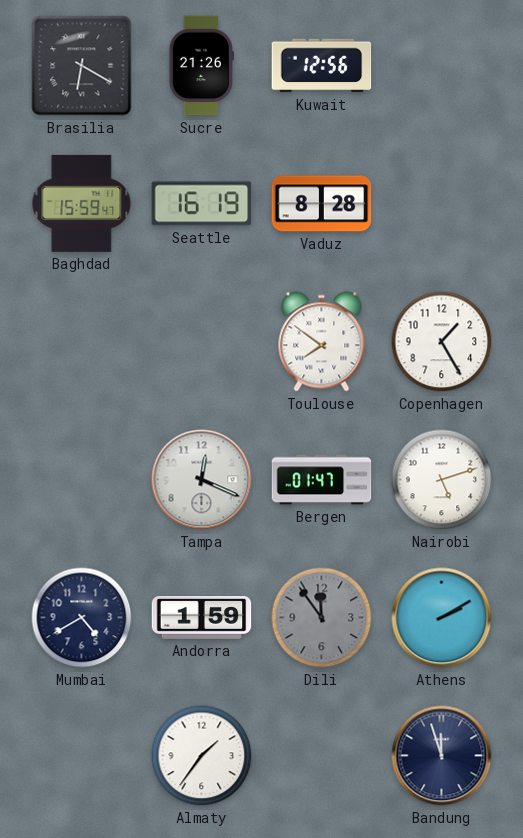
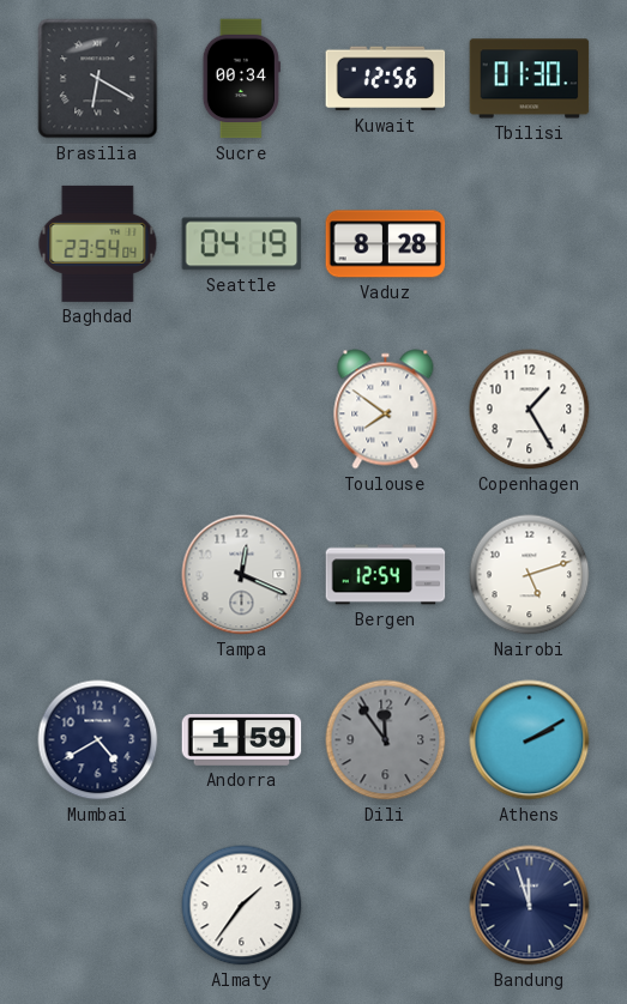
Sucre: 21:26 -> 00:34
Tbilisi: none -> 01:30
Baghdad: 15:59 -> 23:54
Seattle: 16:19 -> 04:19
Bergen: 01:47 -> 12:54
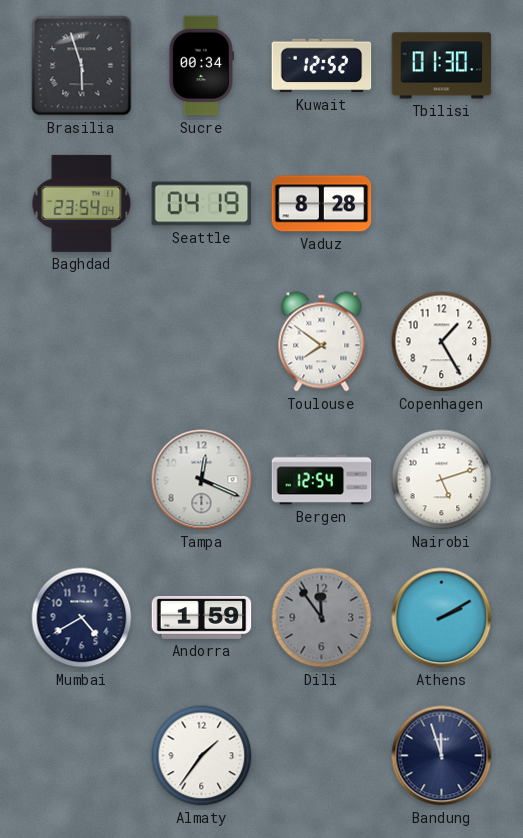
Brasilia: 6:20 -> 5:57
Kuwait: 12:56 -> 12:52
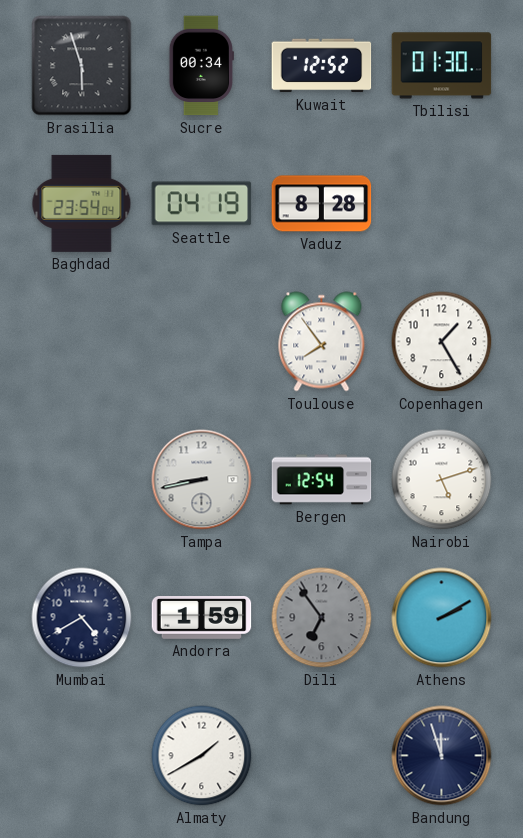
Toulouse: 7:51 -> 7:54
Tampa: 12:19 -> 8:43
Dili: 11:54 -> 6:54
Almaty: 1:36 -> 1:40
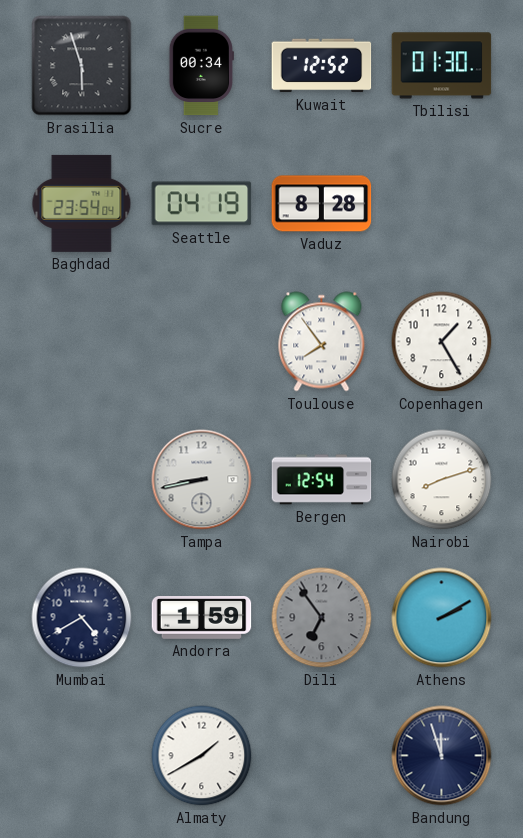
Nairobi: 5:12 -> 8:12
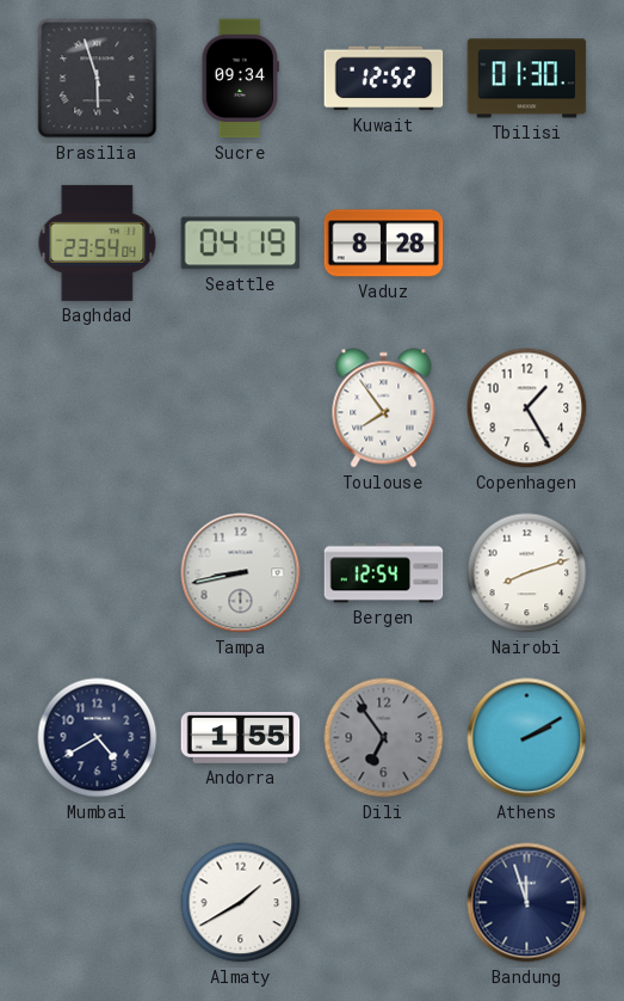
Sucre: 00:34 -> 09:34
Andorra: 1:59 -> 1:55
